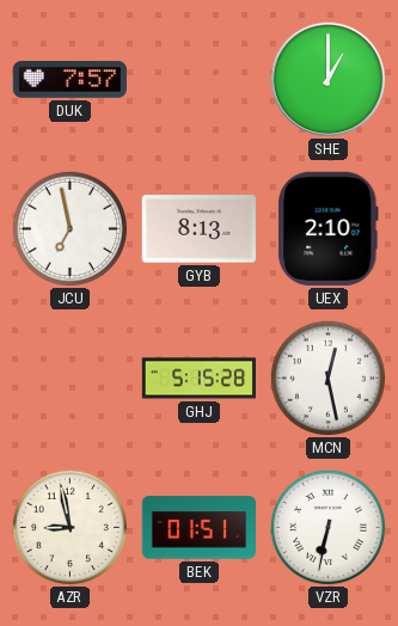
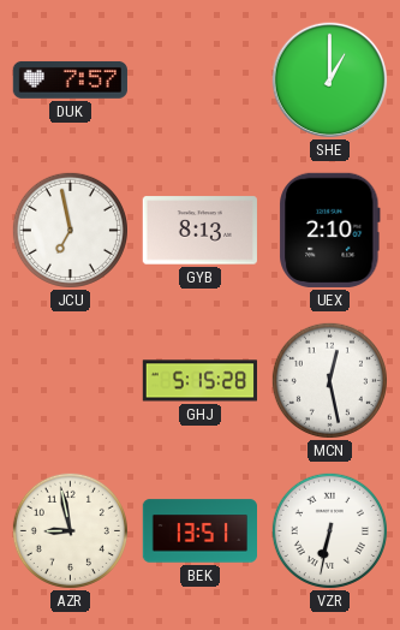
BEK: 01:51 -> 13:51
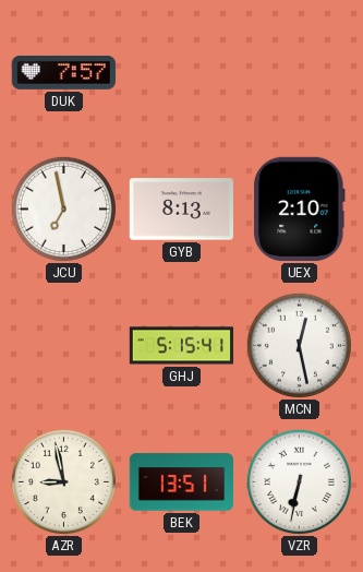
SHE: 1:00 -> none
GHJ: 5:15:28 -> 5:15:41
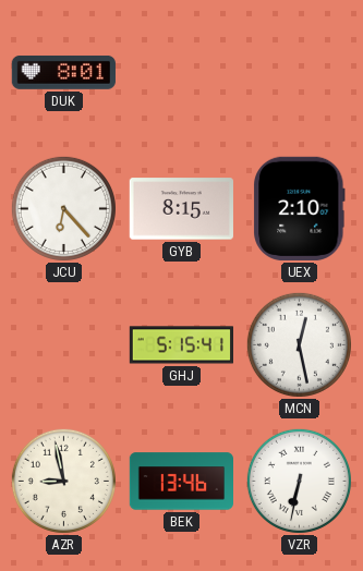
DUK: 7:57 -> 8:01
JCU: 6:58 -> 6:23
GYB: 8:13 -> 8:15
BEK: 13:51 -> 13:46
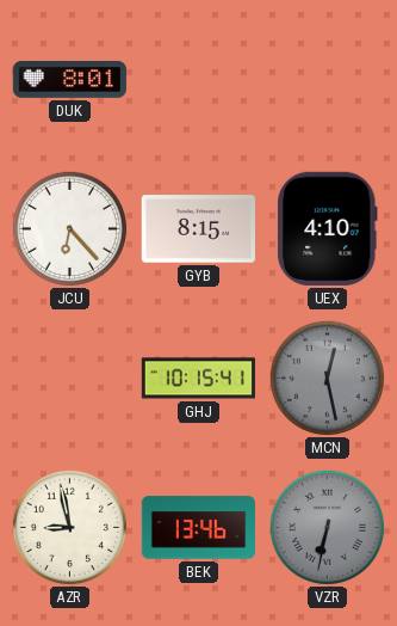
UEX: 2:10 -> 4:10
GHJ: 5:15 -> 10:15
MCN dial: white -> grey
VZR dial: white -> grey
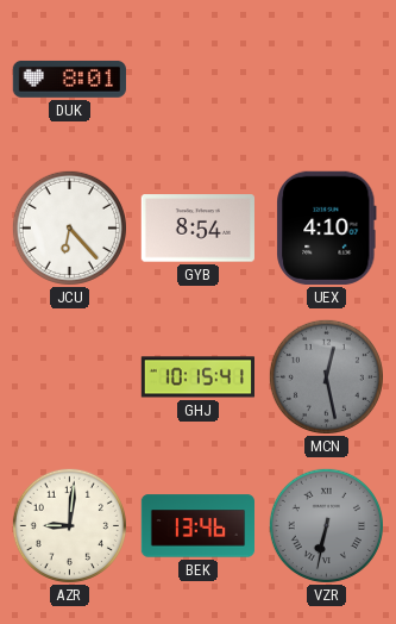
GYB: 8:15 -> 8:54
AZR: 8:58 -> 9:01
